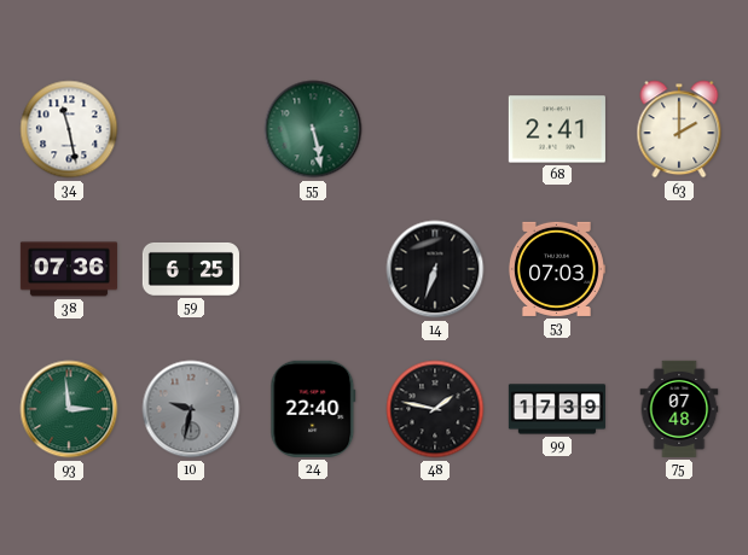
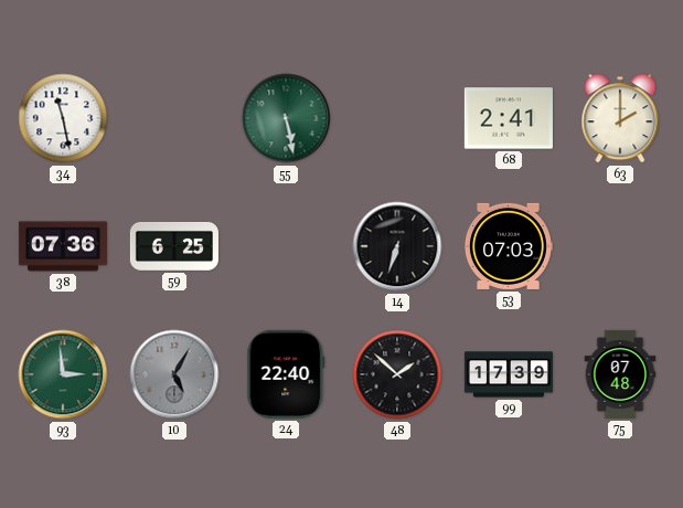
10: 9:32 -> 5:05
48: 1:47 -> 1:52
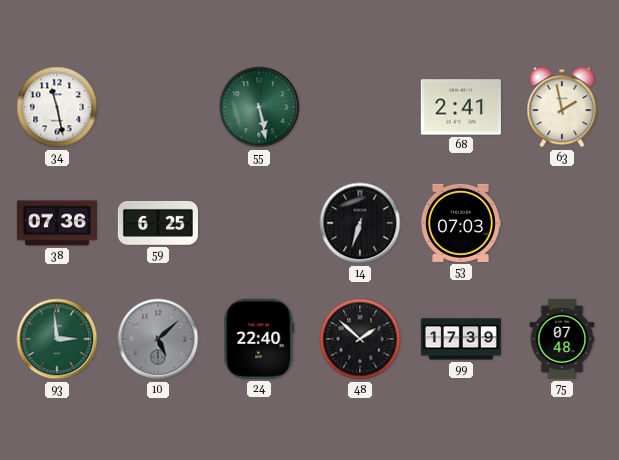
63: 2:00 -> 1:58
10: 5:05 -> 5:08
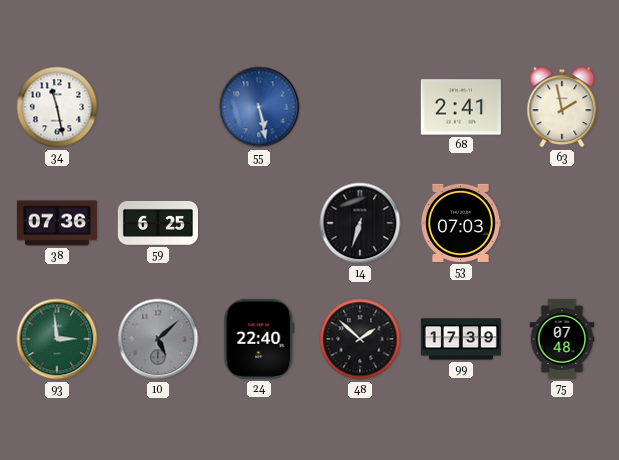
55 dial: green -> blue
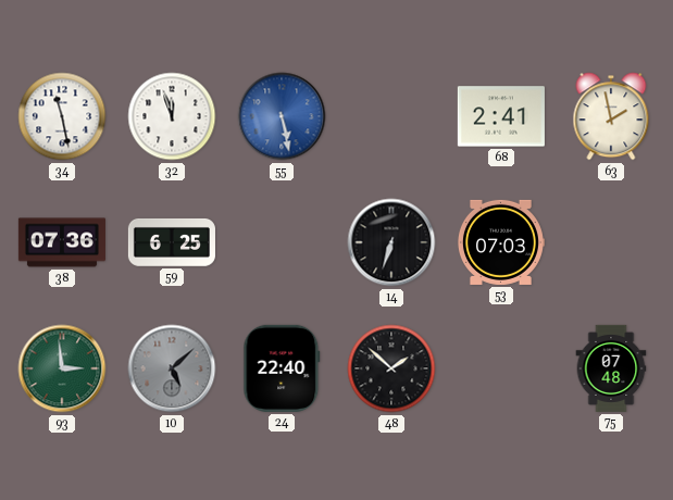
32: none -> 11:57
99: 17:39 -> none
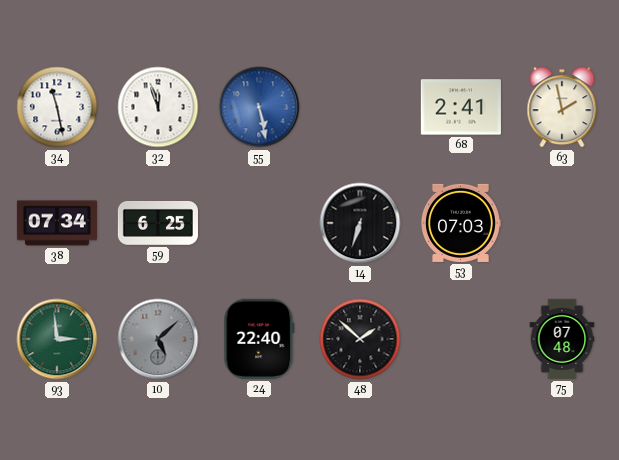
38: 07:36 -> 07:34
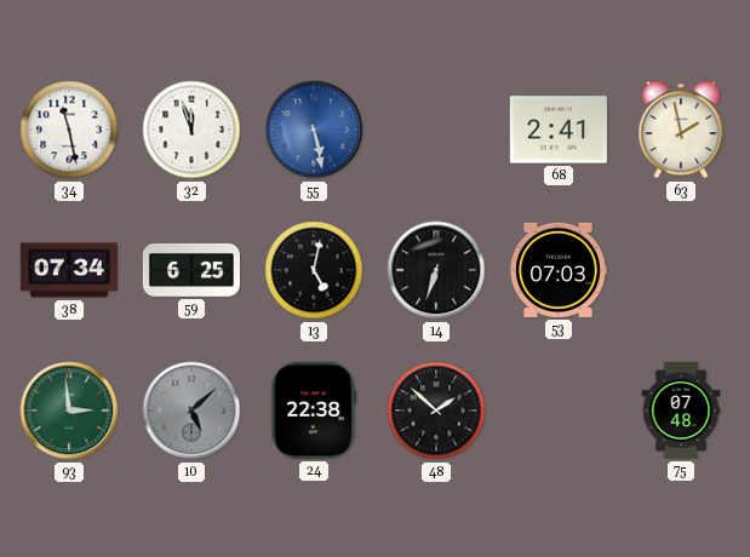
13: none -> 5:02
24: 22:40 -> 22:38
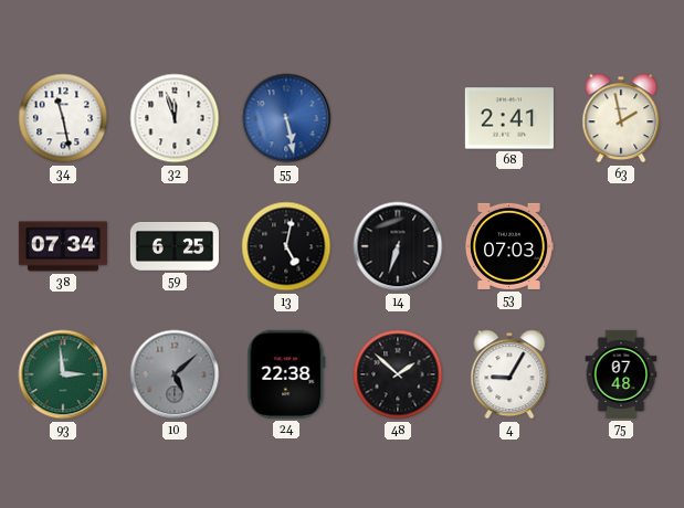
4: none -> 9:05
